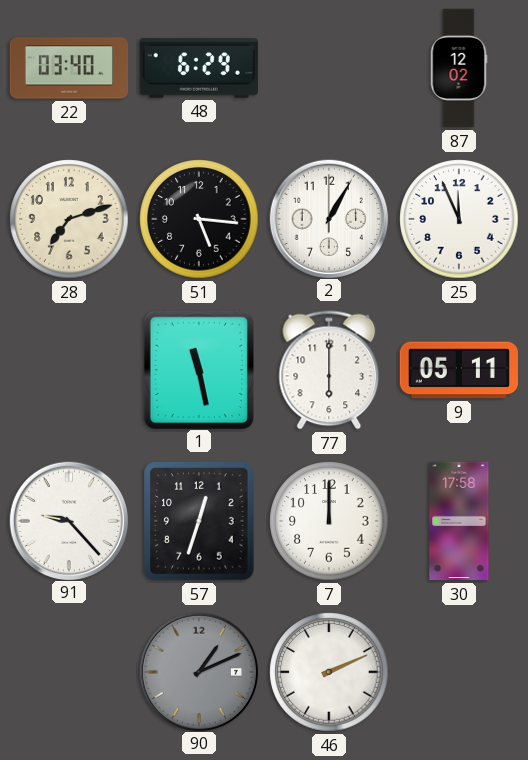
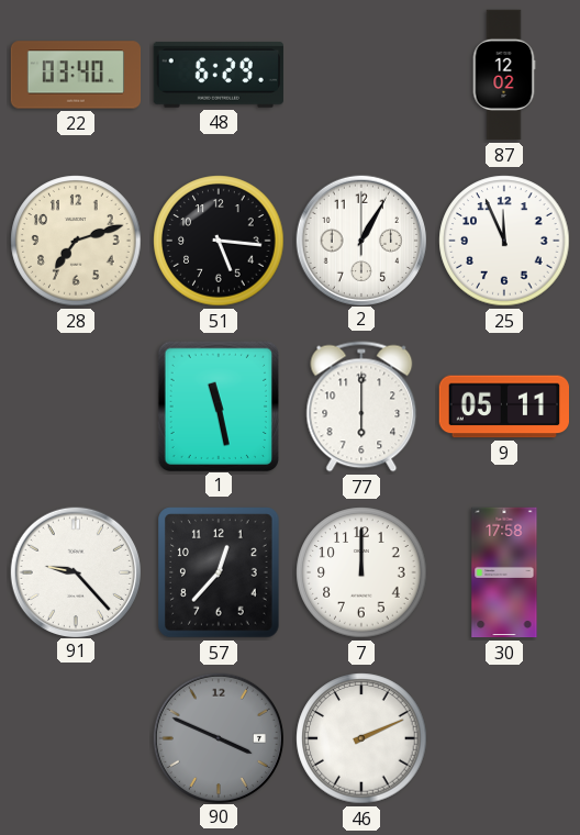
57: 12:33 -> 12:37
90: 1:11 -> 3:49
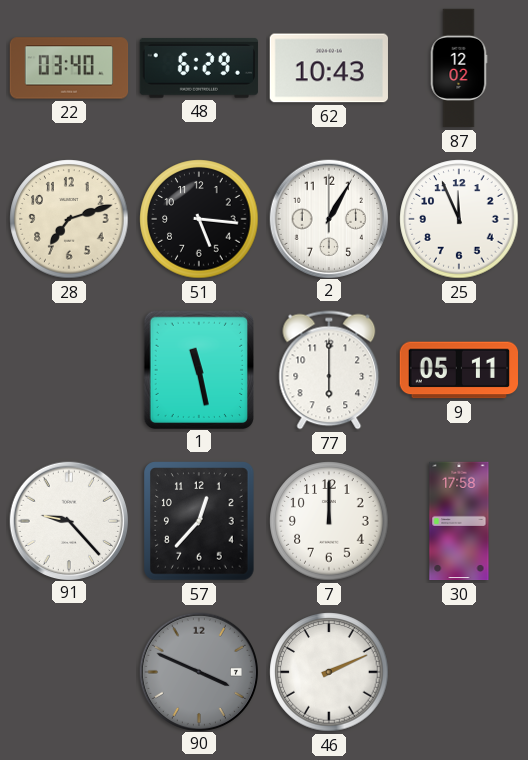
62: none -> 10:43
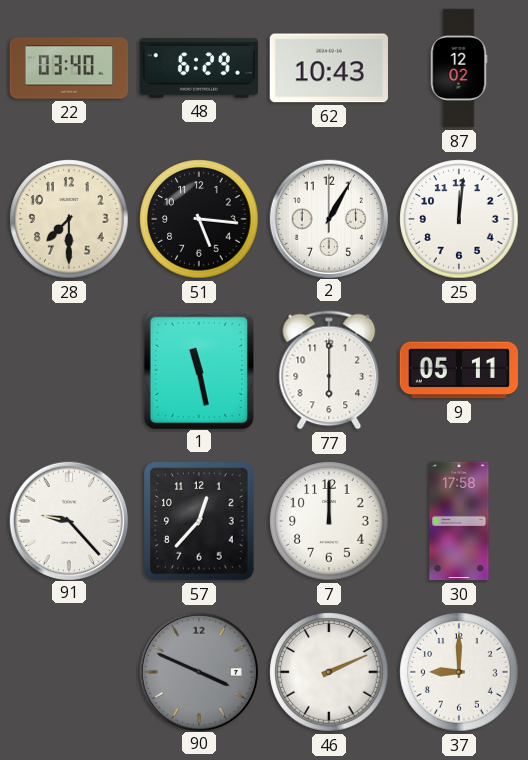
28: 7:12 -> 7:30
25: 11:56 -> 12:01
37: none -> 9:00
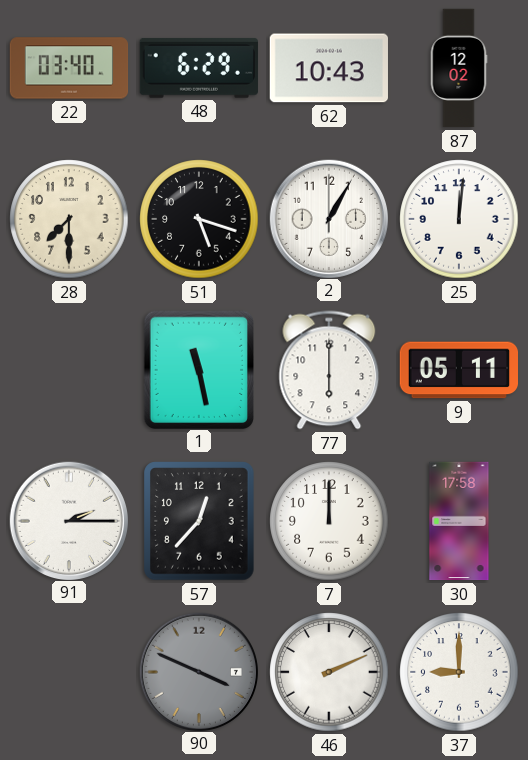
51: 5:16 -> 5:18
91: 9:23 -> 2:15
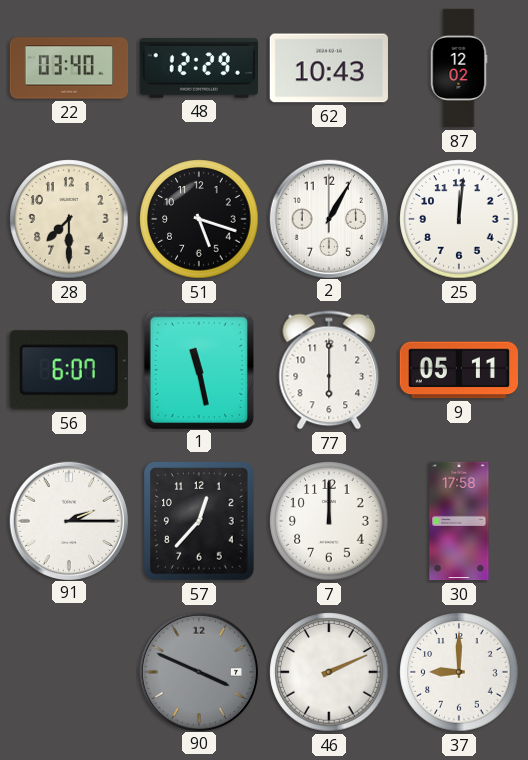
48: 6:29 -> 12:29
56: none -> 6:07
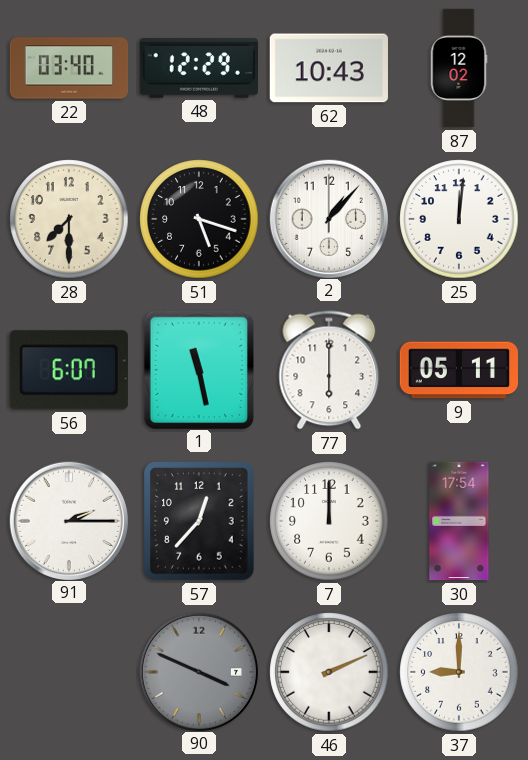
2: 1:05 -> 1:07
30: 17:58 -> 17:54
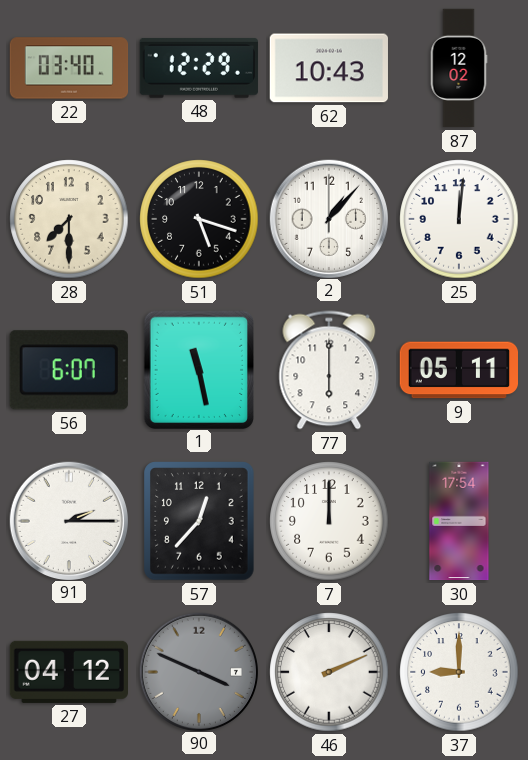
27: none -> 04:12
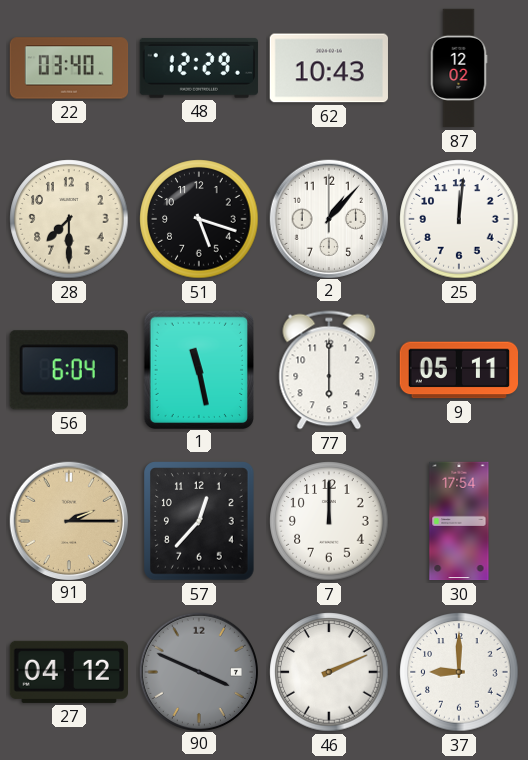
56: 6:07 -> 6:04
91 dial: white -> champagne
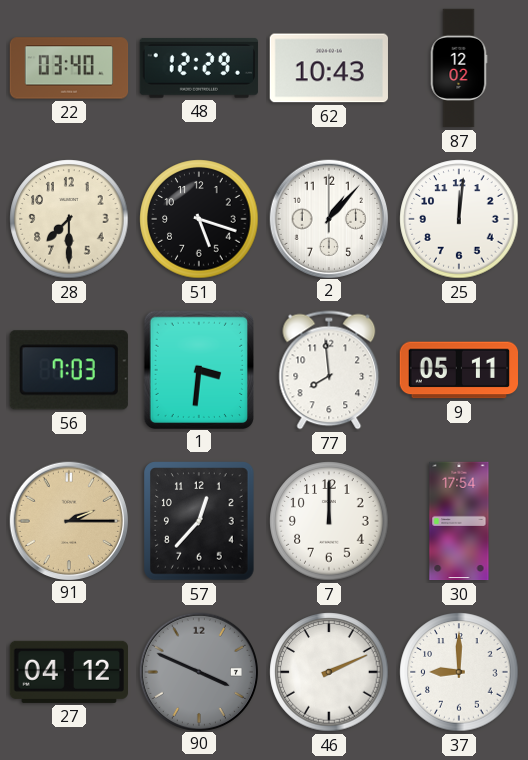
56: 6:04 -> 7:03
1: 11:28 -> 3:31
77: 6:00 -> 7:59
